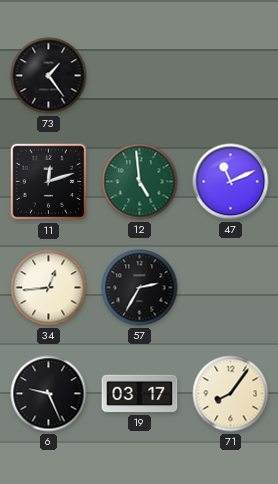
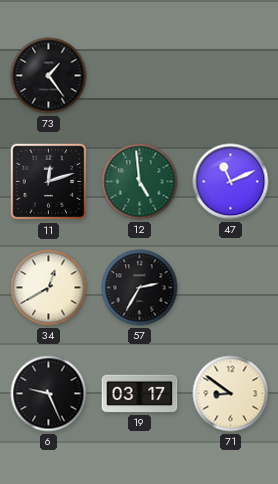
34: 12:44 -> 12:40
71: 8:06 -> 8:51
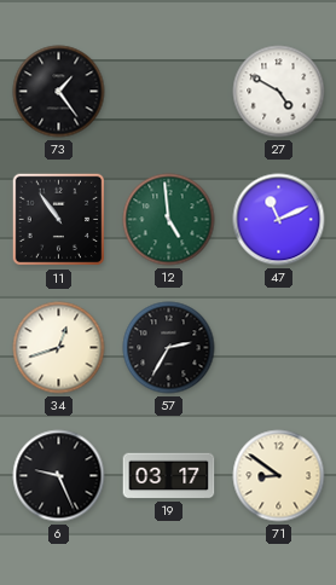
27: none -> 4:50
11: 12:12 -> 10:54
34: 12:40 -> 12:42
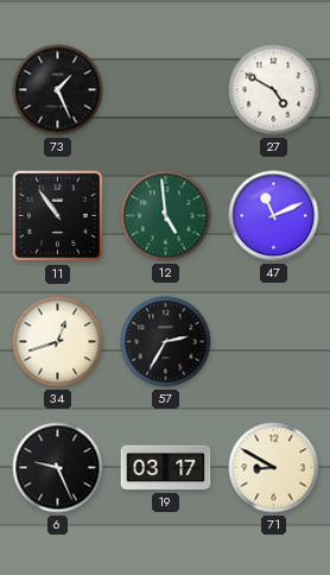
73: 1:24 -> 1:26
71: 8:51 -> 8:50
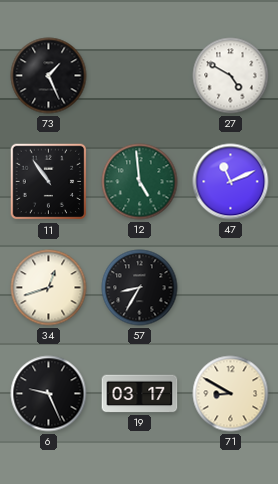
57: 2:35 -> 8:35
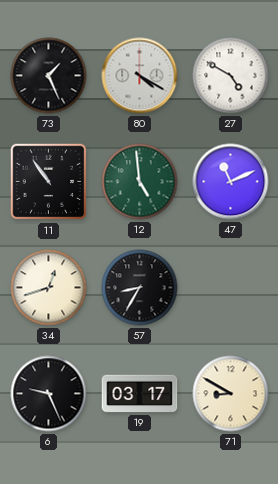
80: none -> 4:20
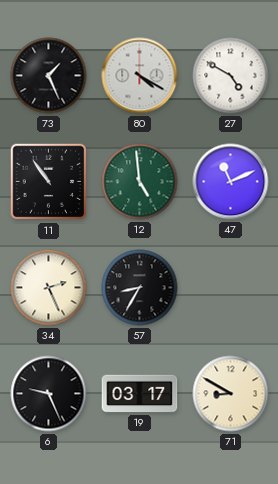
34: 12:42 -> 2:26
